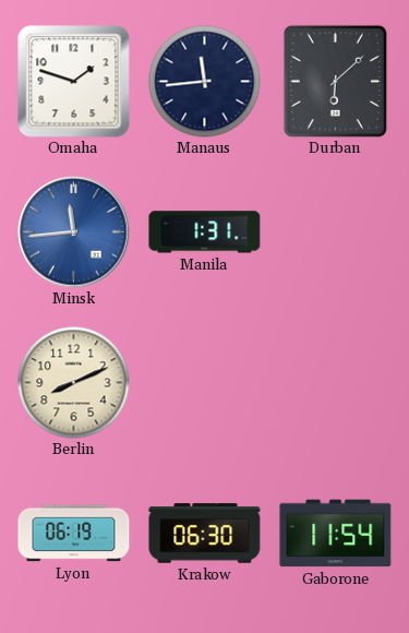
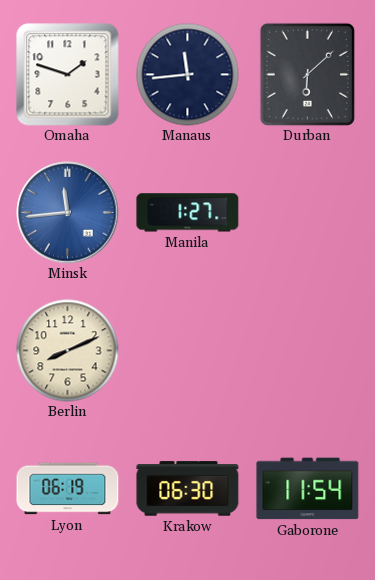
Manila: 1:31 -> 1:27
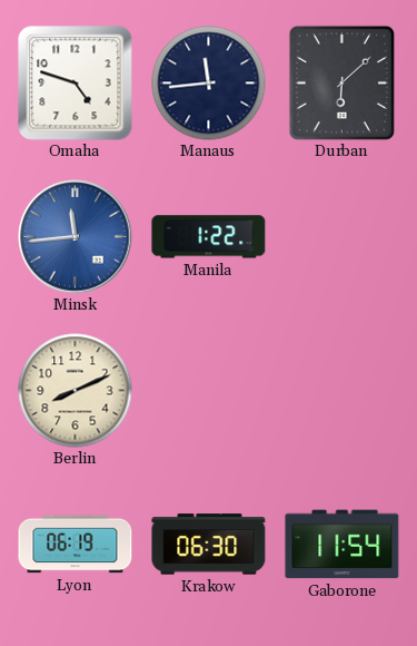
Omaha: 1:48 -> 4:48
Manila: 1:27 -> 1:22
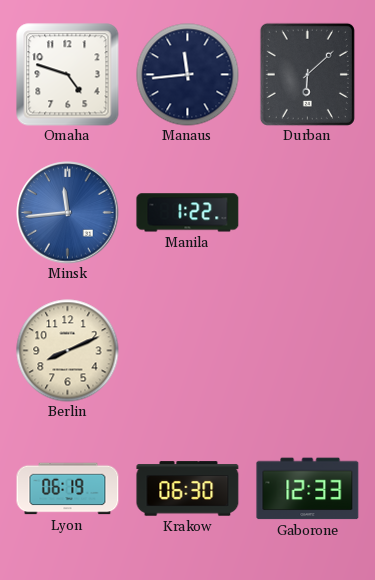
Gaborone: 11:54 -> 12:33
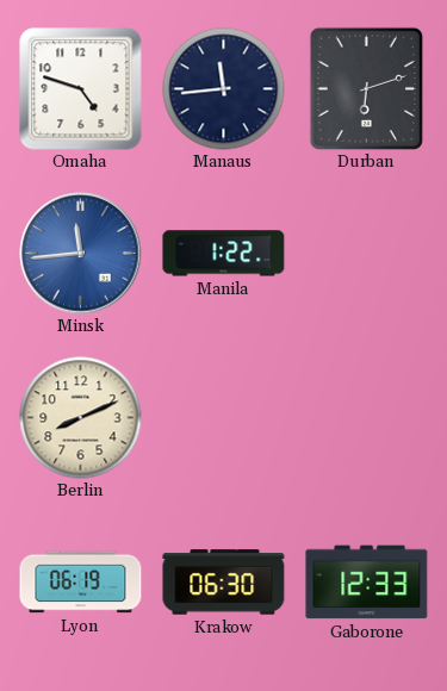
Durban: 6:08 -> 6:12
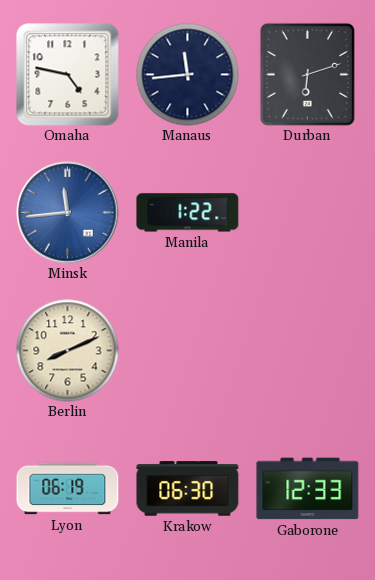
Omaha: 4:48 -> 4:47
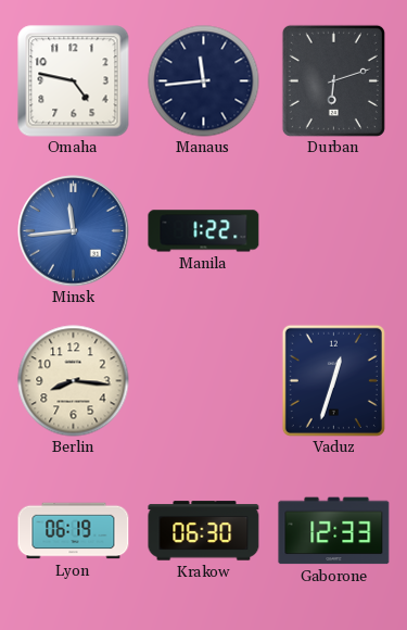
Berlin: 8:11 -> 8:16
Vaduz: none -> 12:33
